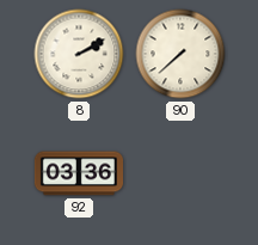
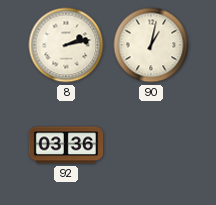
8: 2:10 -> 2:13
90: 7:38 -> 1:02
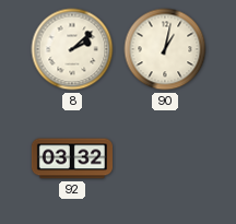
8: 2:13 -> 2:08
92: 03:36 -> 03:32
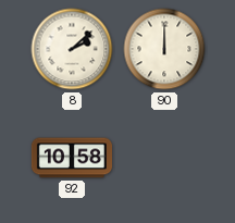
90: 1:02 -> 12:00
92: 03:32 -> 10:58
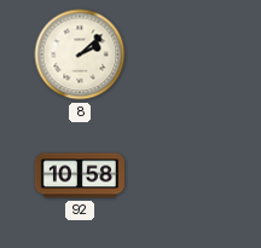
90: 12:00 -> none
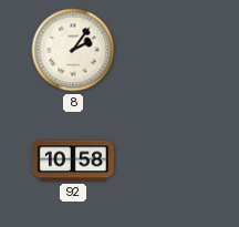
8: 2:08 -> 2:06
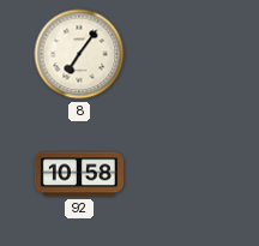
8: 2:06 -> 7:06
